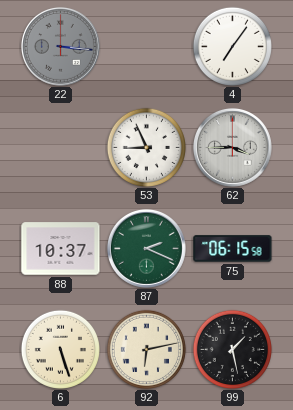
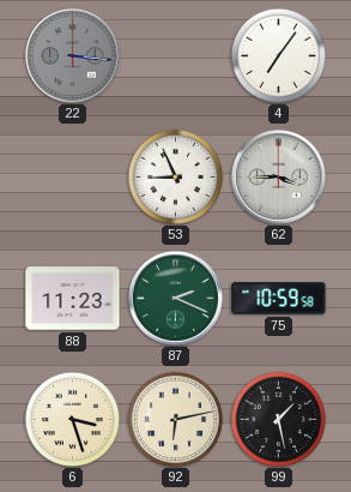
88: 10:37 -> 11:23
75: 06:15 -> 10:59
6: 5:27 -> 3:27
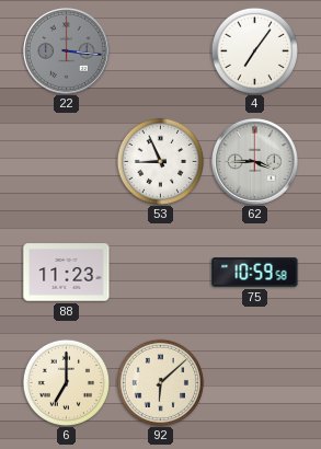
87: 2:19 -> none
6: 3:27 -> 7:00
92: 6:13 -> 6:08
99: 1:28 -> none
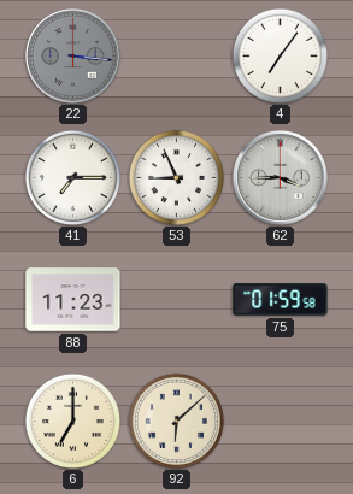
41: none -> 7:15
75: 10:59 -> 01:59
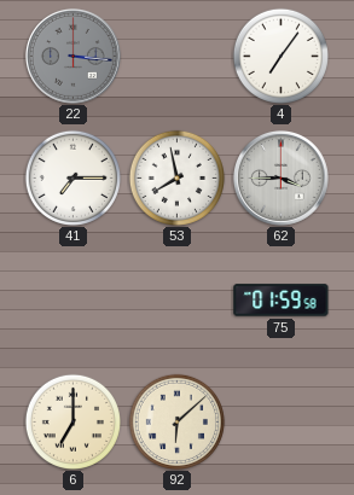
53: 8:56 -> 7:58
88: 11:23 -> none
